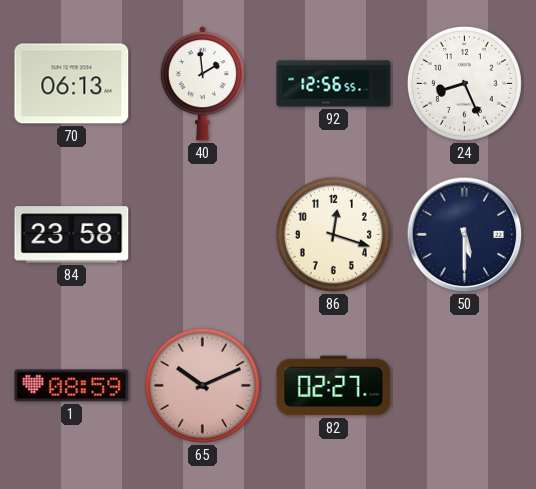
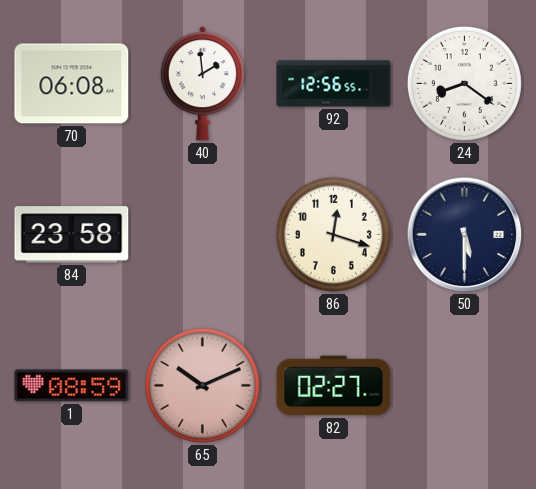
70: 06:13 -> 06:08
24: 8:26 -> 8:21
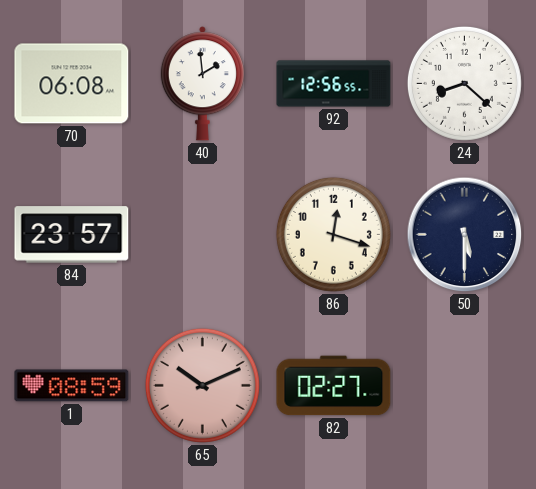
24: 8:21 -> 8:22
84: 23:58 -> 23:57
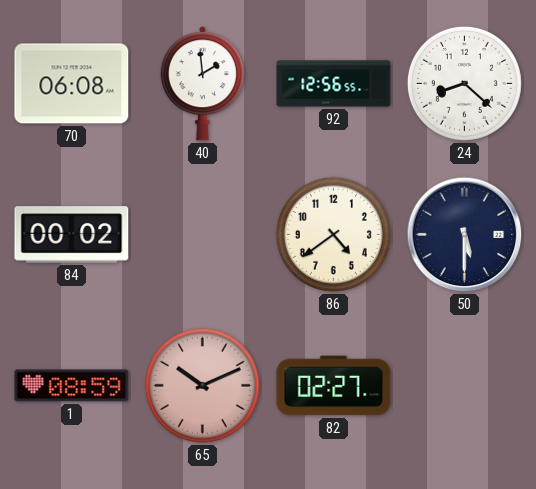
84: 23:57 -> 00:02
86: 12:18 -> 4:39
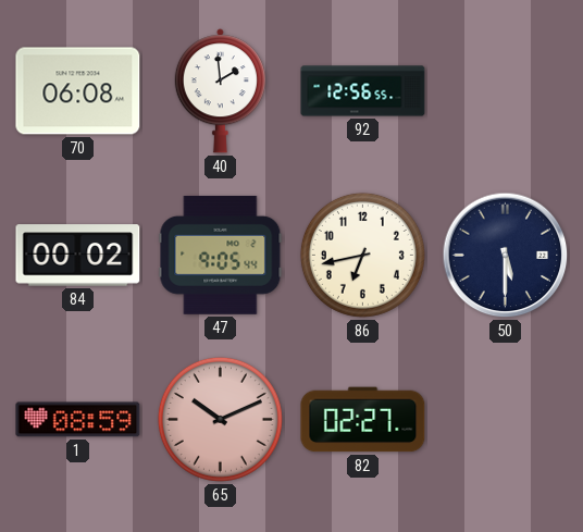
24: 8:22 -> none
47: none -> 9:05
86: 4:39 -> 6:43
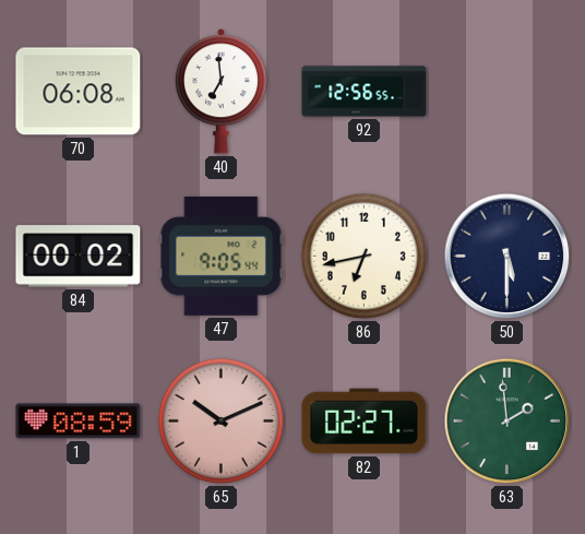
40: 1:59 -> 6:59
63: none -> 1:59
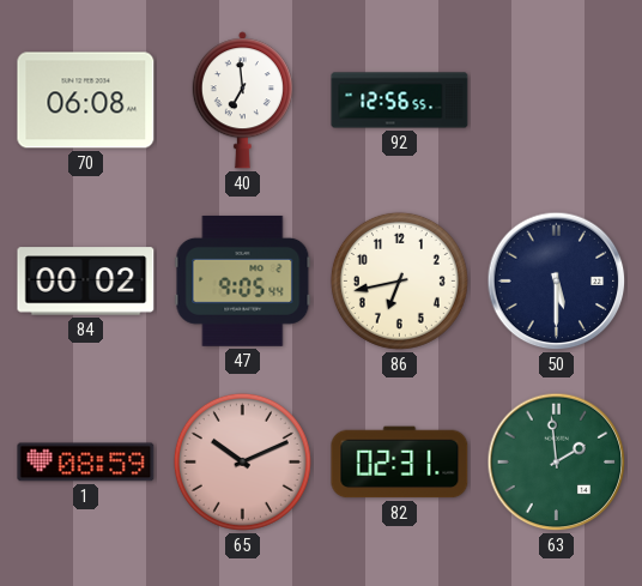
82: 02:27 -> 02:31
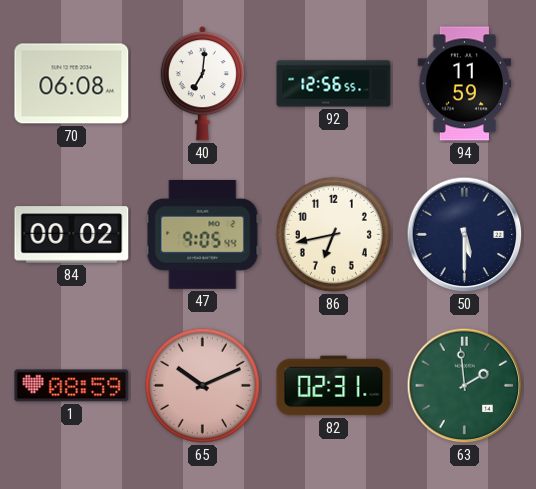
40: 6:59 -> 7:01
94: none -> 11:59
